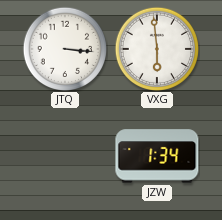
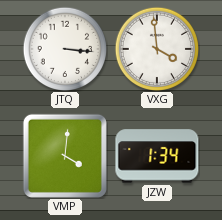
VXG: 5:59 -> 3:59
VMP: none -> 4:01
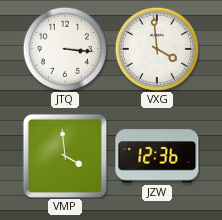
VMP: 4:01 -> 3:59
JZW: 1:34 -> 12:36
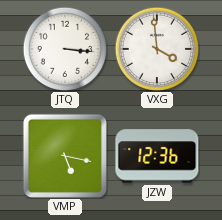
VMP: 3:59 -> 5:17
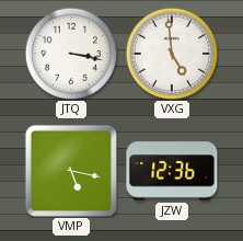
JTQ: 3:16 -> 3:17
VXG: 3:59 -> 4:59
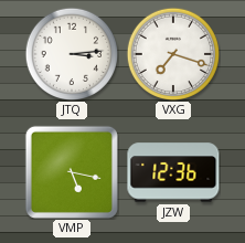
JTQ: 3:17 -> 3:14
VXG: 4:59 -> 7:18
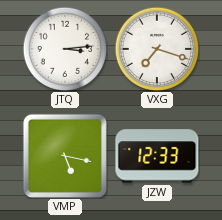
JZW: 12:36 -> 12:33
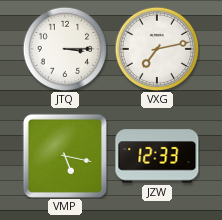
JTQ: 3:14 -> 3:15
VXG: 7:18 -> 7:13
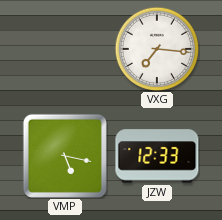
JTQ: 3:15 -> none
VXG: 7:13 -> 7:16
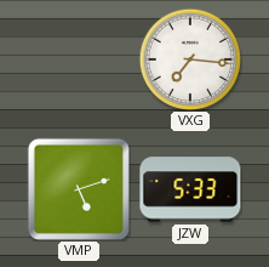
VMP: 5:17 -> 5:12
JZW: 12:33 -> 5:33
